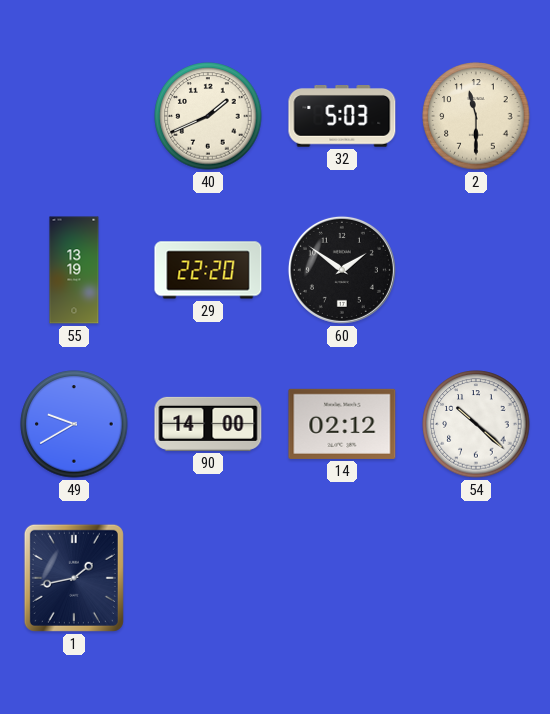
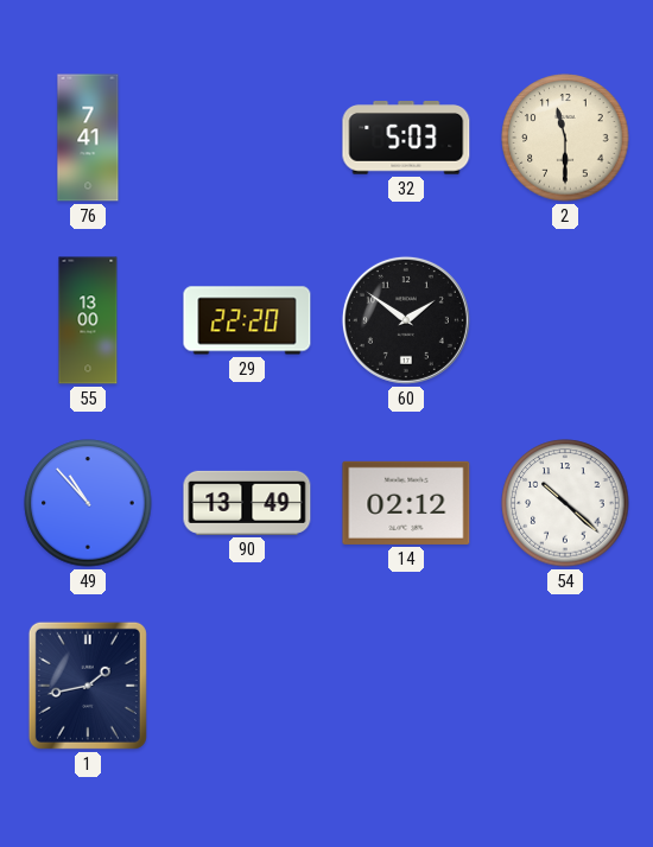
76: none -> 7:41
40: 1:41 -> none
55: 13:19 -> 13:00
49: 9:40 -> 10:53
90: 14:00 -> 13:49
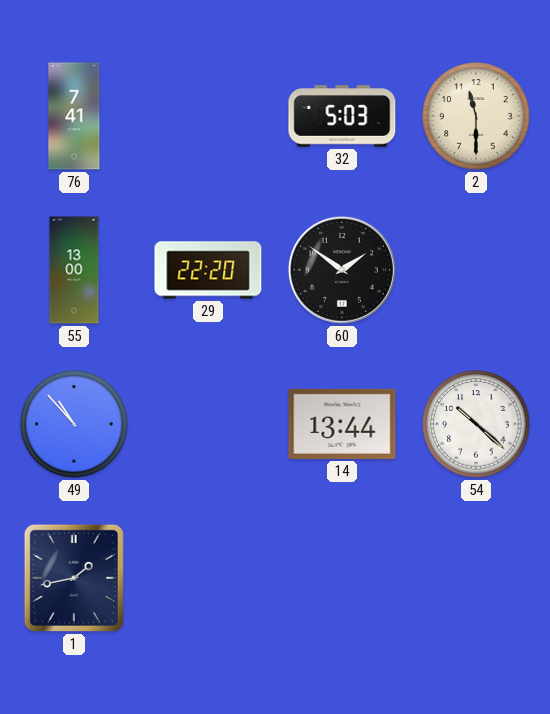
90: 13:49 -> none
14: 02:12 -> 13:44
